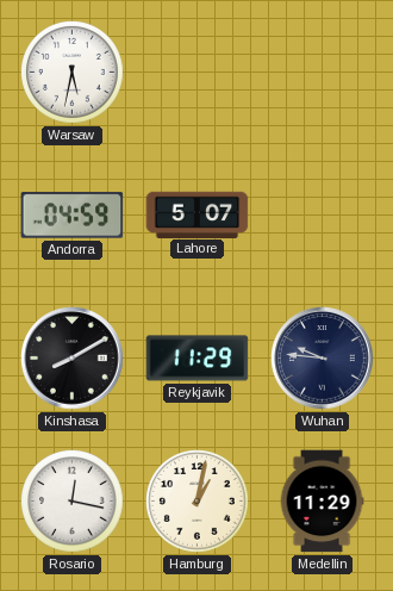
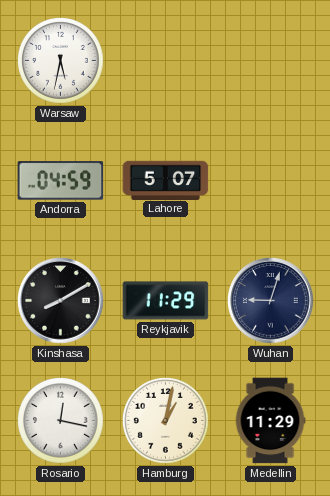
Wuhan: 9:46 -> 9:03
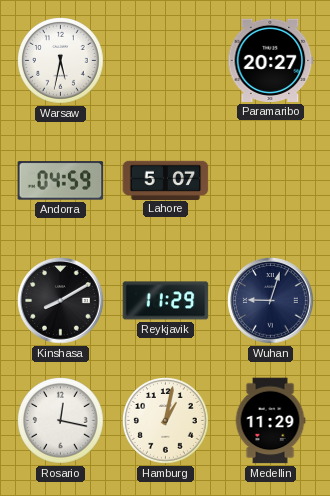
Paramaribo: none -> 20:27
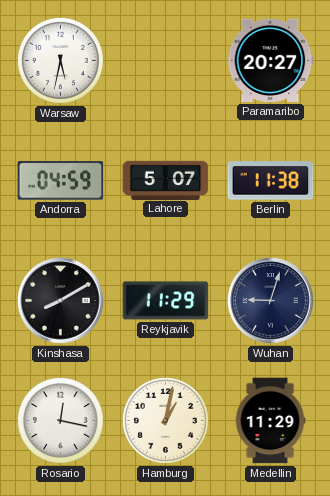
Berlin: none -> 11:38
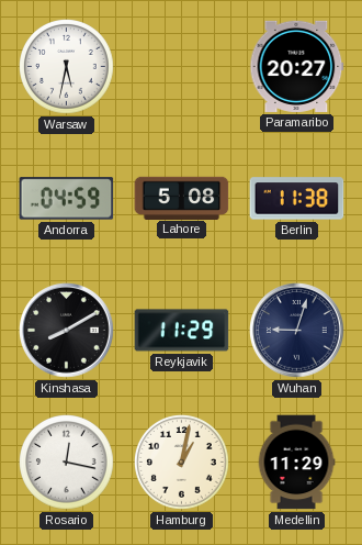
Lahore: 5:07 -> 5:08
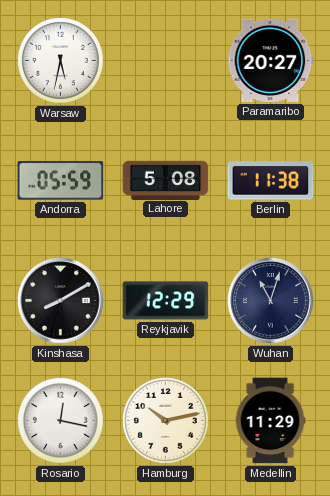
Andorra: 04:59 -> 05:59
Reykjavik: 11:29 -> 12:29
Wuhan: 9:03 -> 11:03
Hamburg: 1:02 -> 10:13
